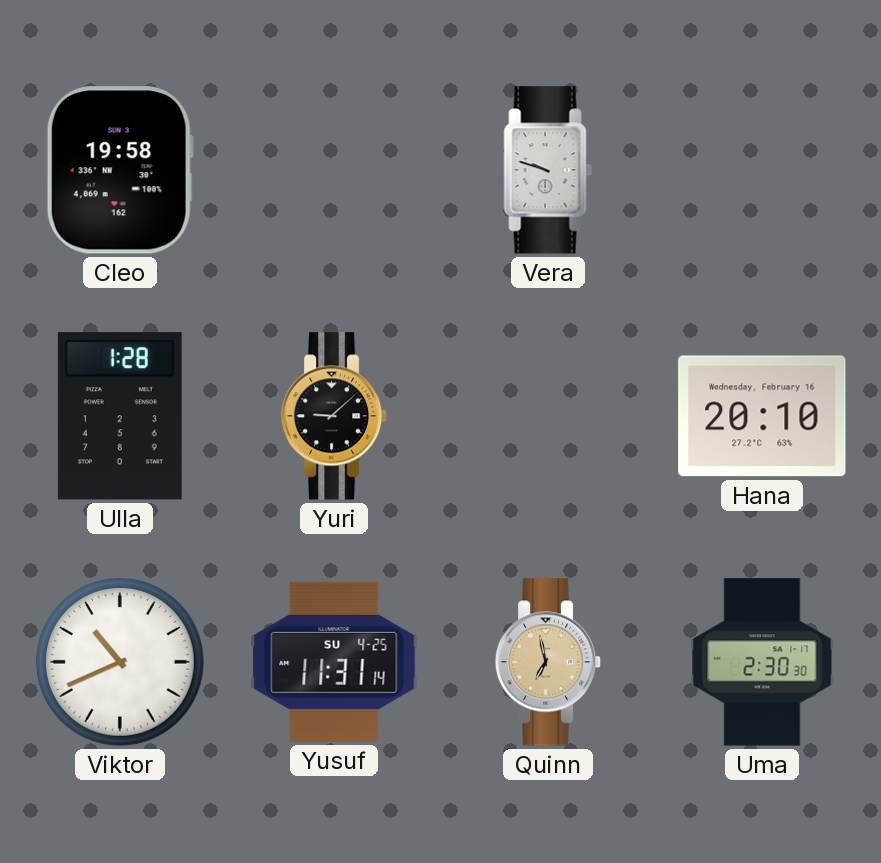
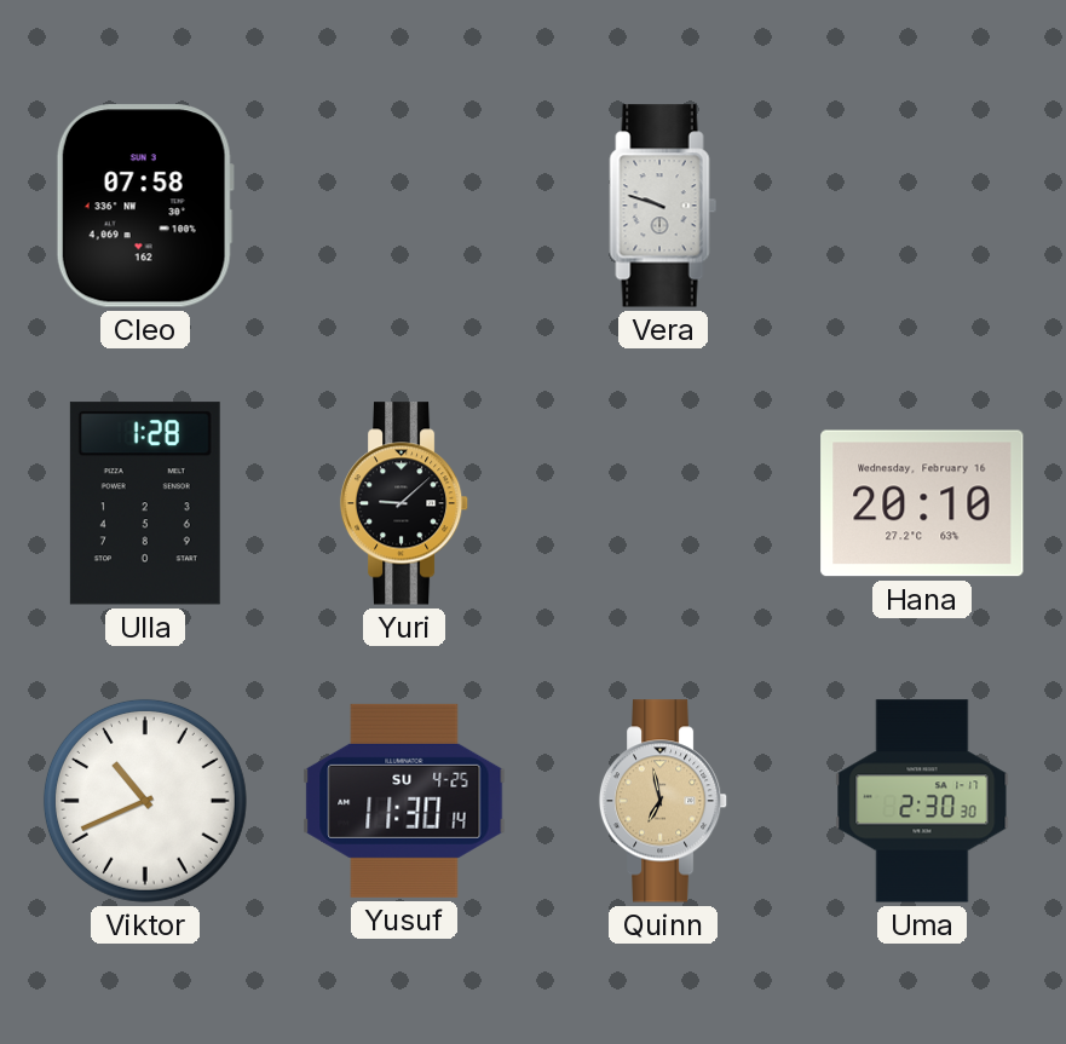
Cleo: 19:58 -> 07:58
Yusuf: 11:31 -> 11:30
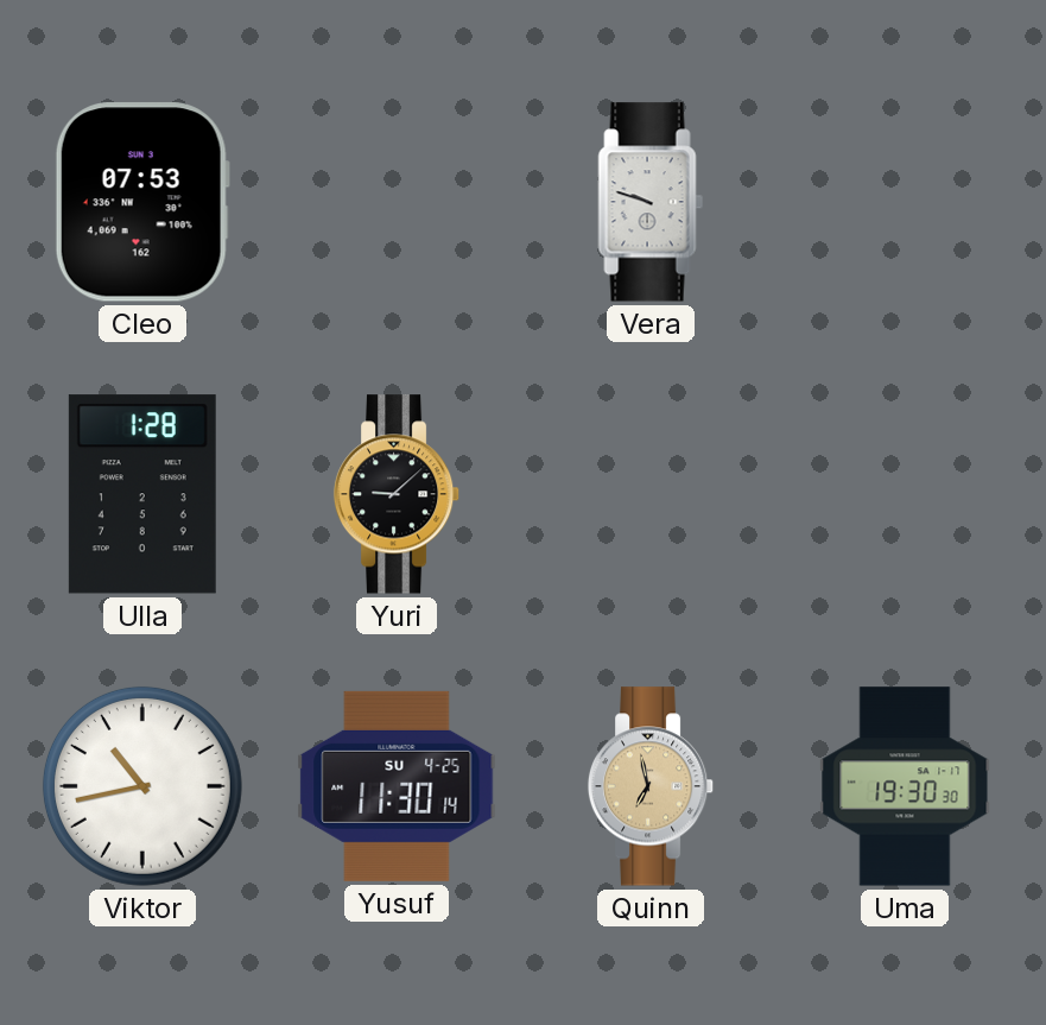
Cleo: 07:58 -> 07:53
Hana: 20:10 -> none
Viktor: 10:41 -> 10:43
Uma: 2:30 -> 19:30
